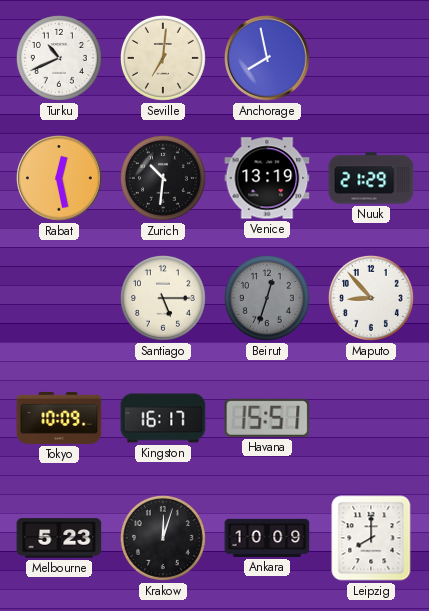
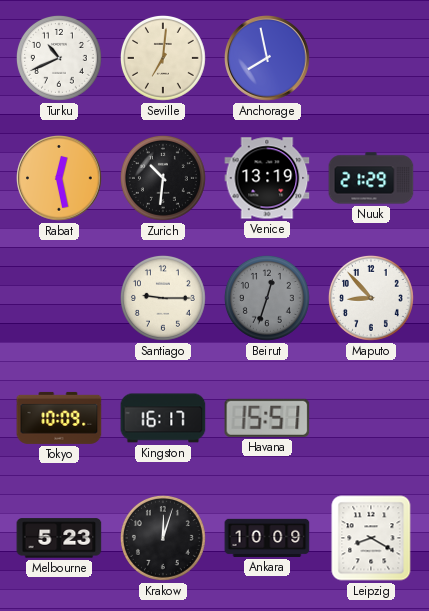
Santiago: 5:15 -> 9:15
Leipzig: 8:00 -> 8:20
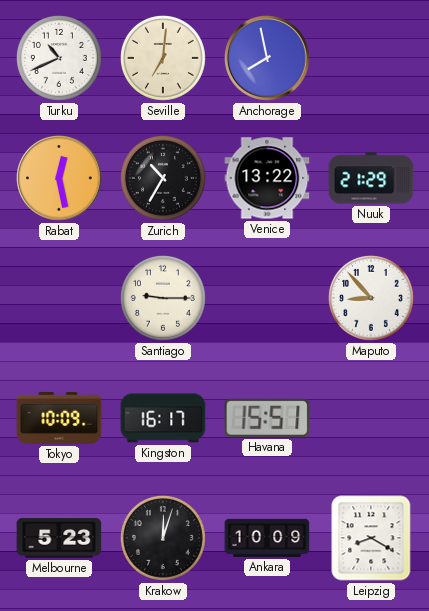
Zurich: 10:31 -> 10:35
Venice: 13:19 -> 13:22
Beirut: 12:33 -> none
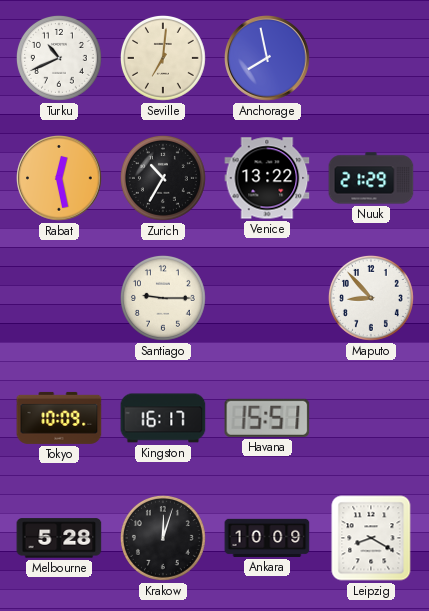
Melbourne: 5:23 -> 5:28
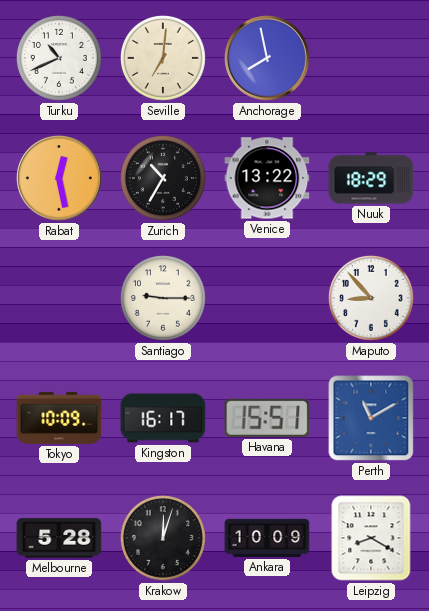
Nuuk: 21:29 -> 18:29
Perth: none -> 11:10
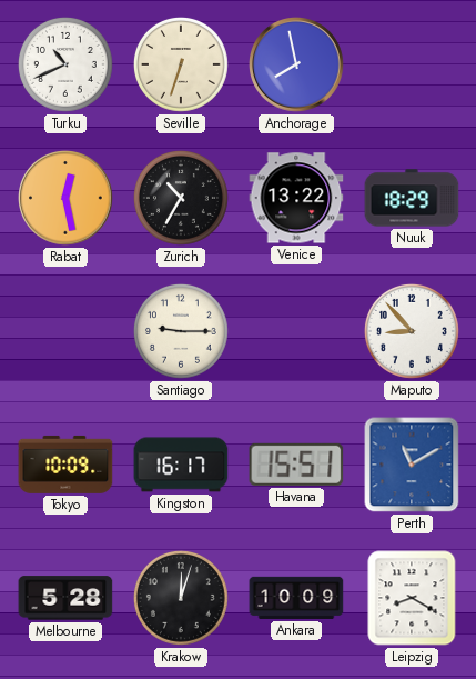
Seville: 7:01 -> 6:33
